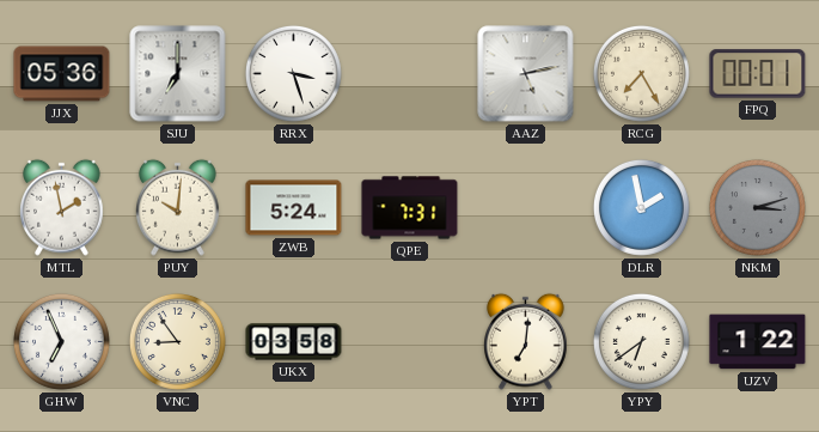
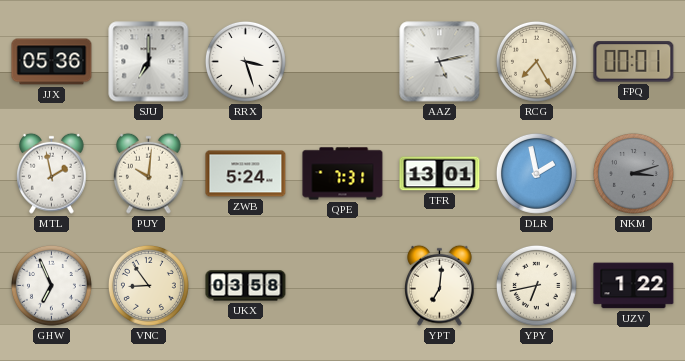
TFR: none -> 13:01
YPY: 6:39 -> 6:43
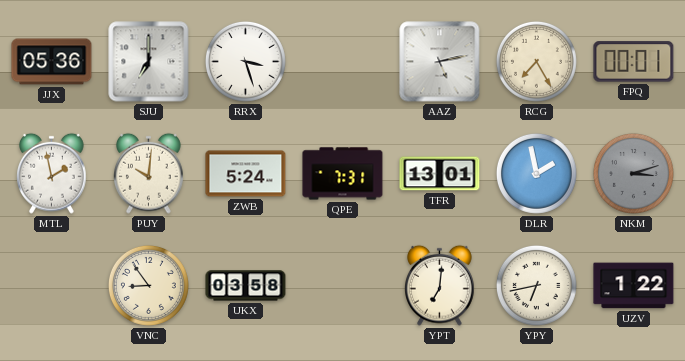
GHW: 6:56 -> none
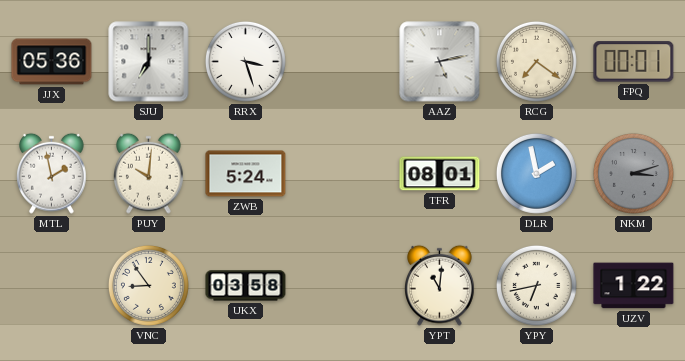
RCG: 7:25 -> 7:21
QPE: 7:31 -> none
TFR: 13:01 -> 08:01
YPT: 7:01 -> 11:01
